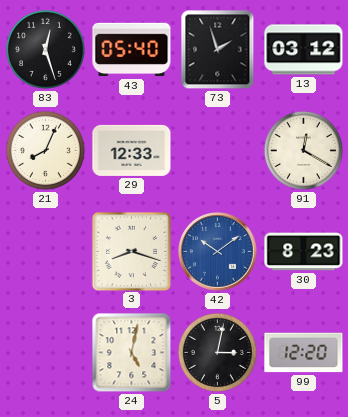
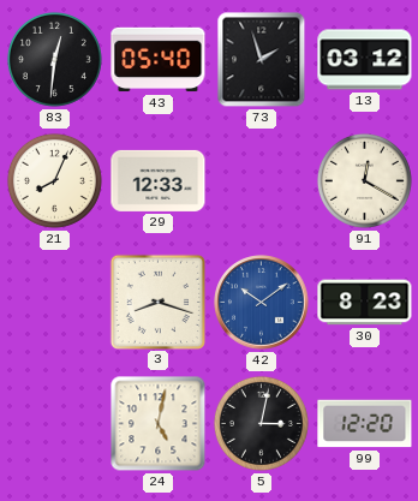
83: 12:27 -> 12:31
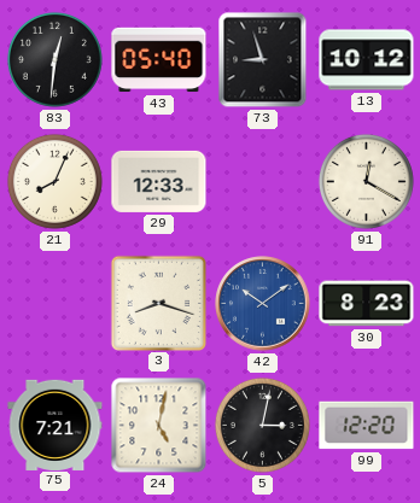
73: 1:57 -> 8:57
13: 03:12 -> 10:12
75: none -> 7:21
